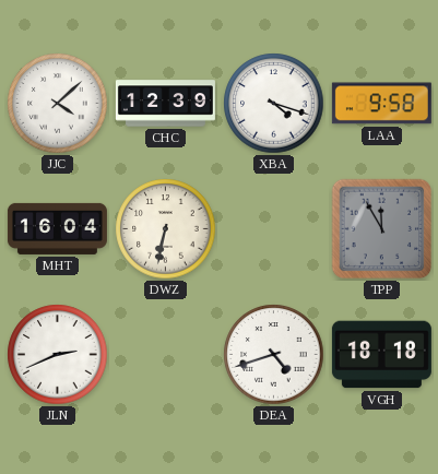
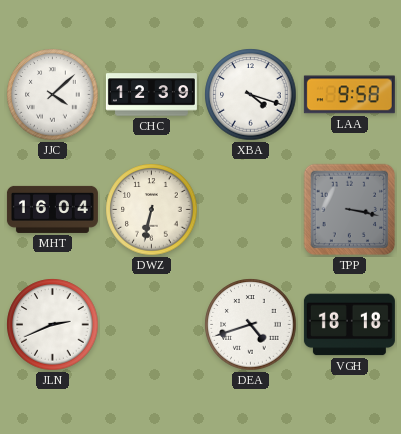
TPP: 11:55 -> 3:17
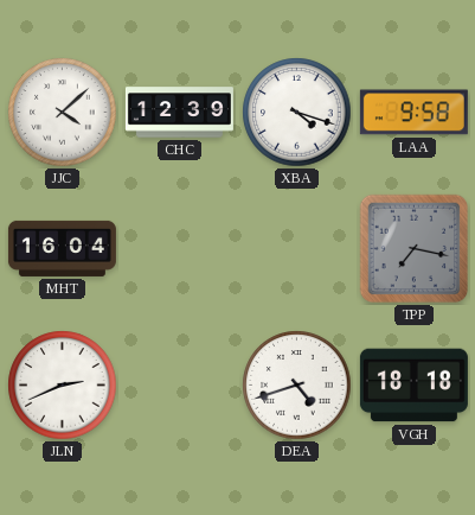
DWZ: 6:32 -> none
TPP: 3:17 -> 7:17
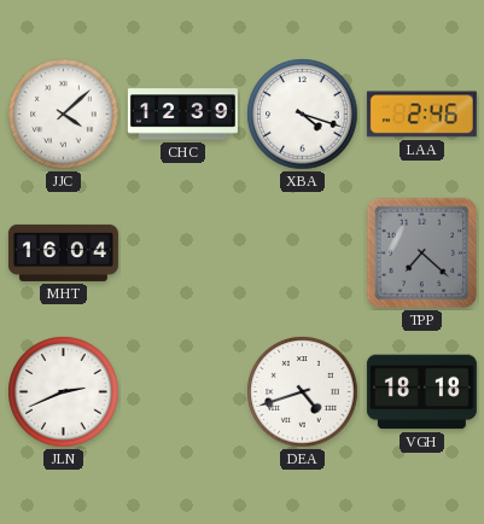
LAA: 9:58 -> 2:46
TPP: 7:17 -> 7:22
